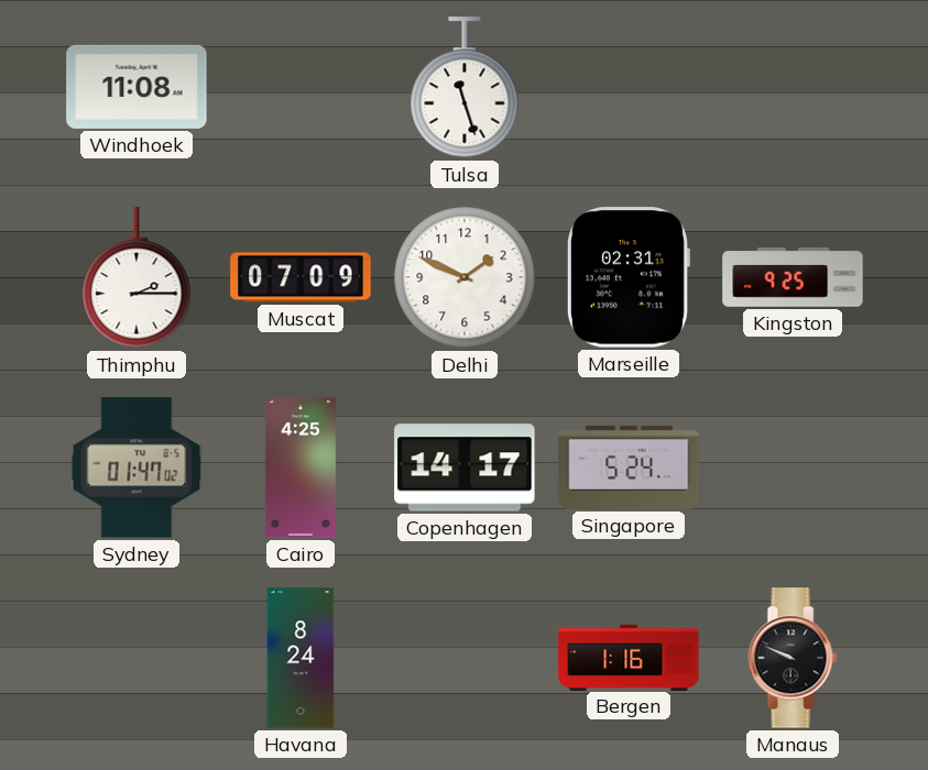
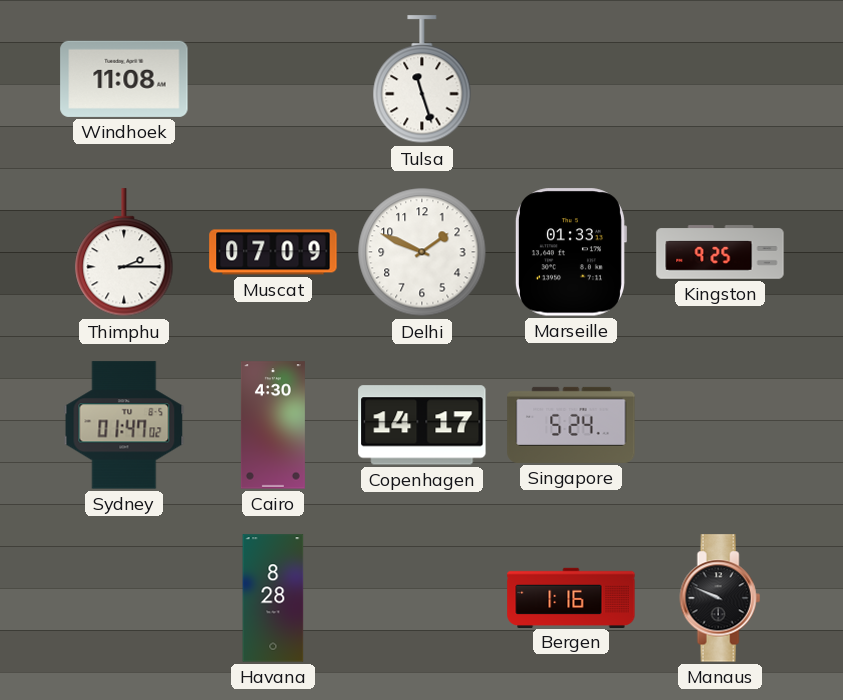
Marseille: 02:31 -> 01:33
Cairo: 4:25 -> 4:30
Havana: 8:24 -> 8:28
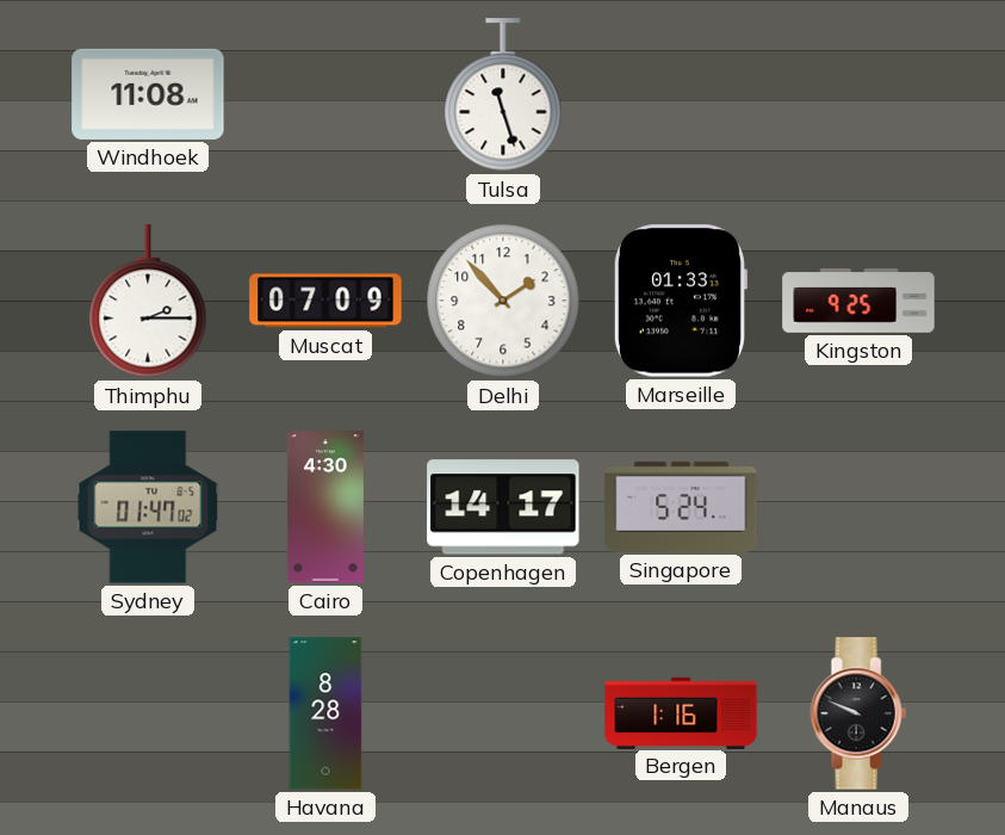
Delhi: 1:49 -> 1:53
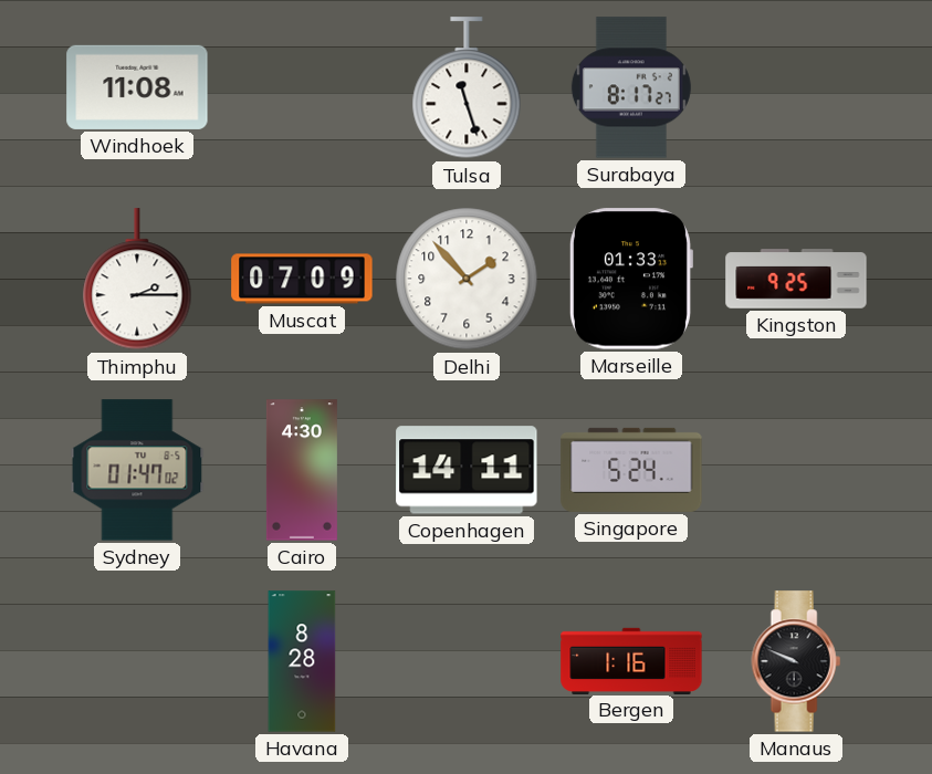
Surabaya: none -> 8:17
Copenhagen: 14:17 -> 14:11
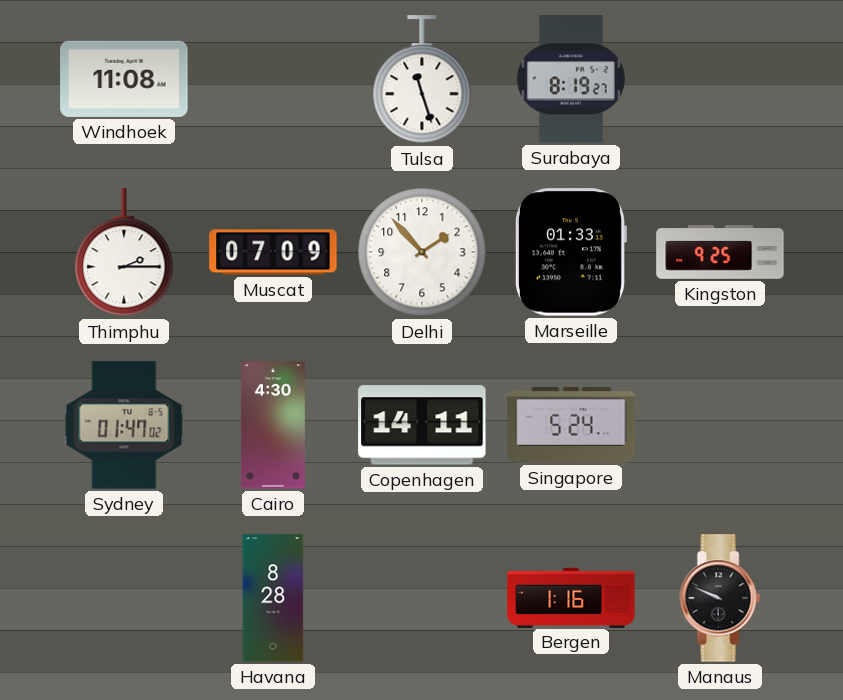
Surabaya: 8:17 -> 8:19
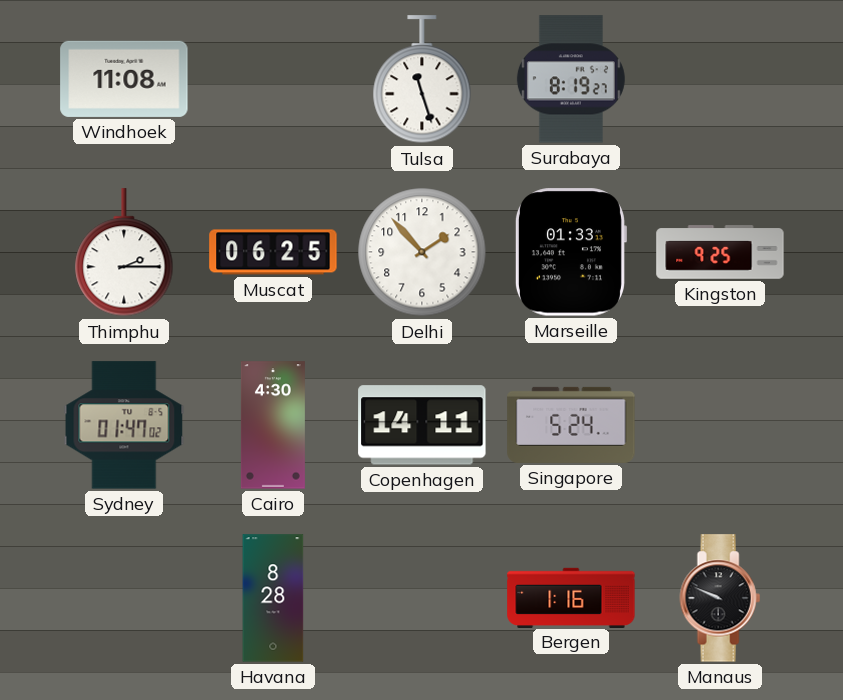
Muscat: 07:09 -> 06:25
